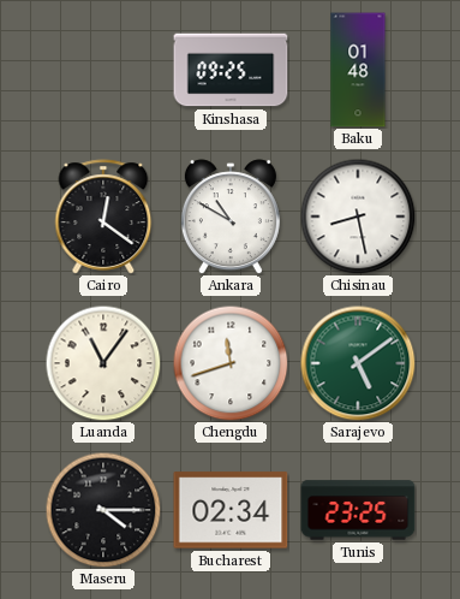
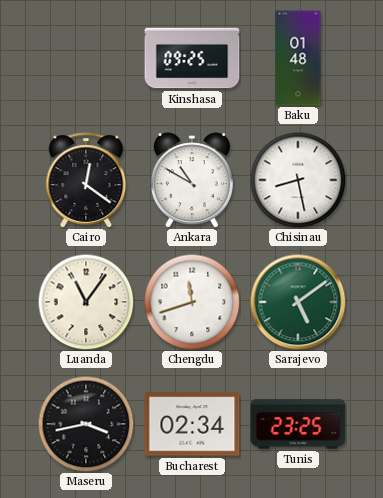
Maseru: 4:15 -> 3:43
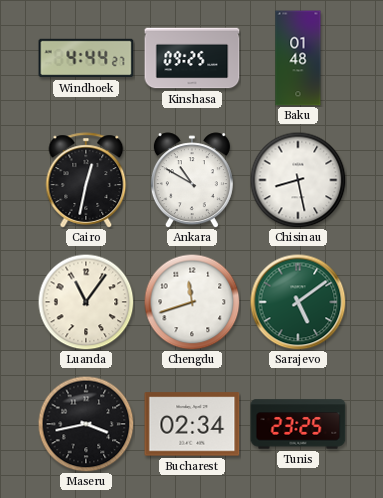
Windhoek: none -> 4:44
Cairo: 12:21 -> 12:32
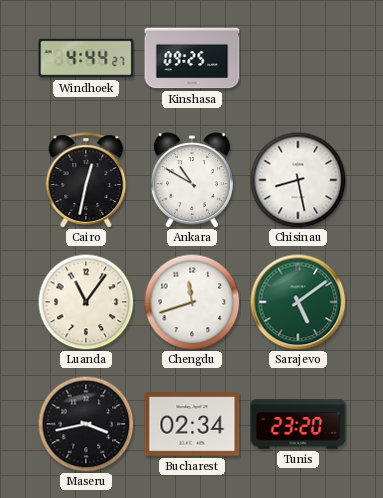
Baku: 01:48 -> none
Tunis: 23:25 -> 23:20
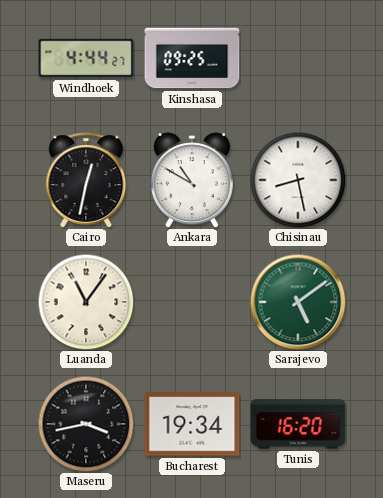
Chengdu: 11:42 -> none
Bucharest: 02:34 -> 19:34
Tunis: 23:20 -> 16:20
